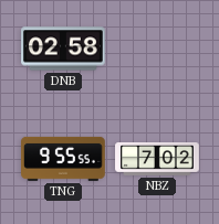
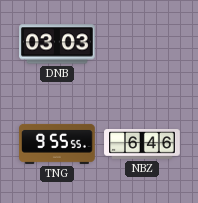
DNB: 02:58 -> 03:03
NBZ: 7:02 -> 6:46
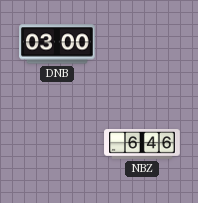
DNB: 03:03 -> 03:00
TNG: 9:55 -> none
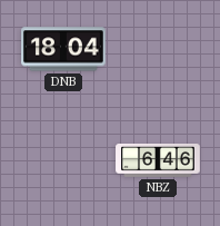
DNB: 03:00 -> 18:04
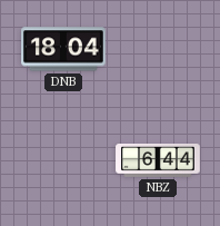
NBZ: 6:46 -> 6:44
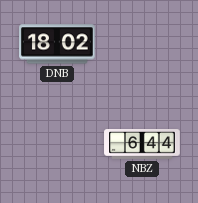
DNB: 18:04 -> 18:02
